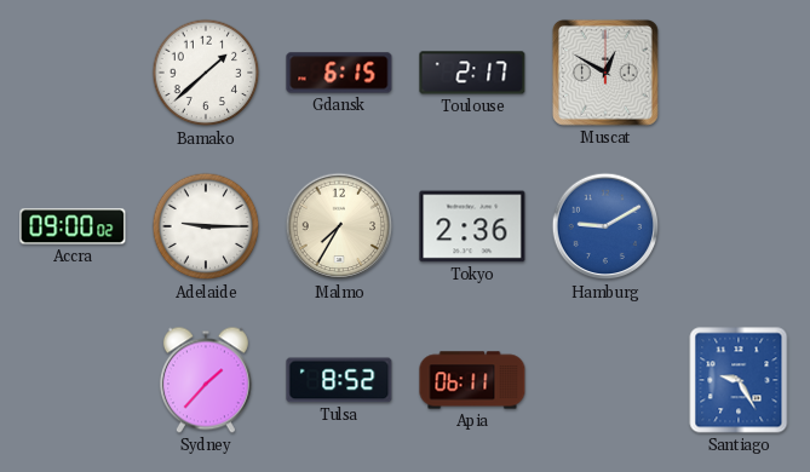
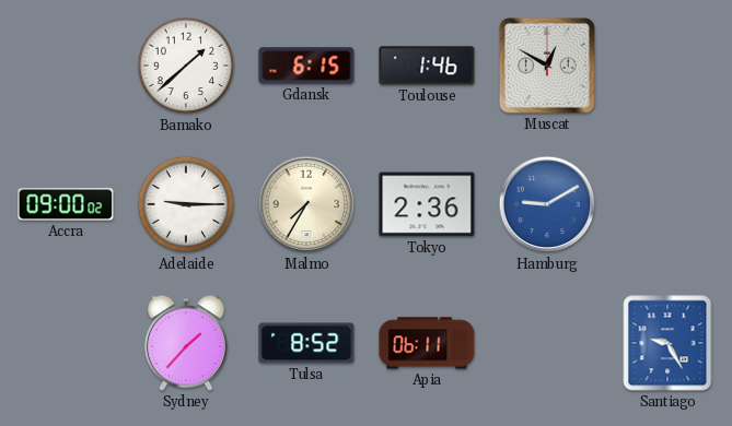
Toulouse: 2:17 -> 1:46
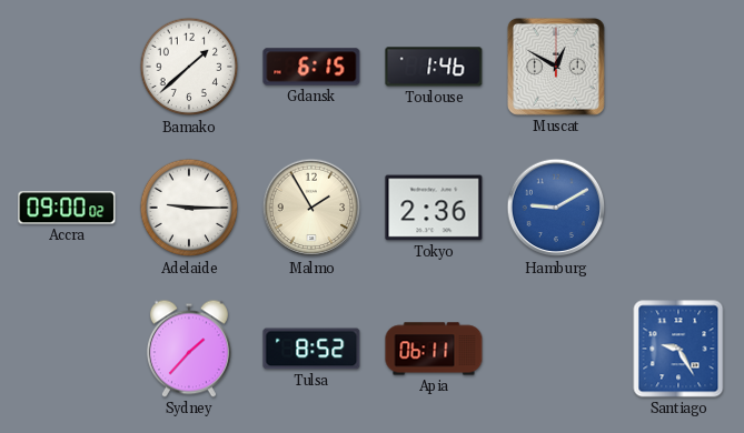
Malmo: 7:35 -> 1:55
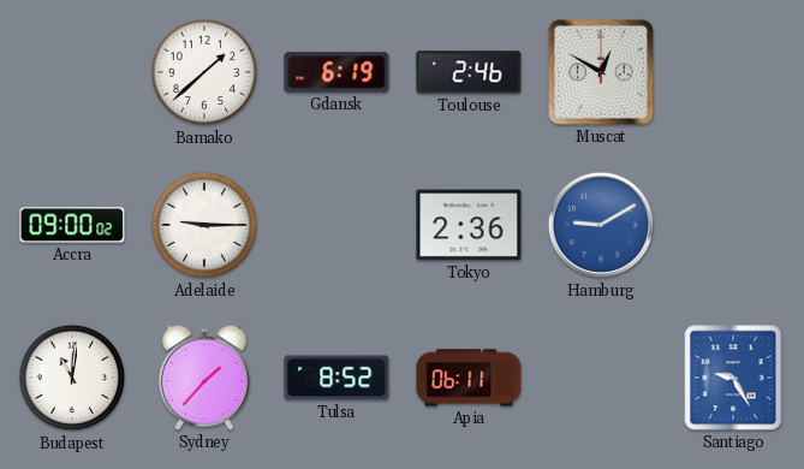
Gdansk: 6:15 -> 6:19
Toulouse: 1:46 -> 2:46
Malmo: 1:55 -> none
Budapest: none -> 11:01
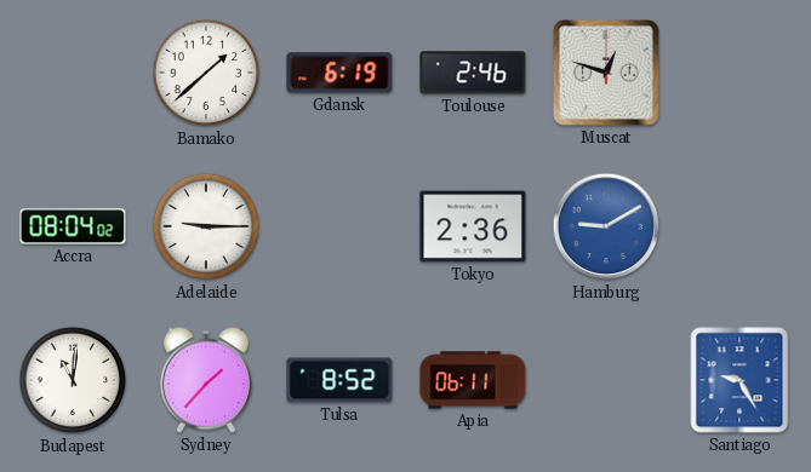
Muscat: 12:50 -> 12:48
Accra: 09:00 -> 08:04
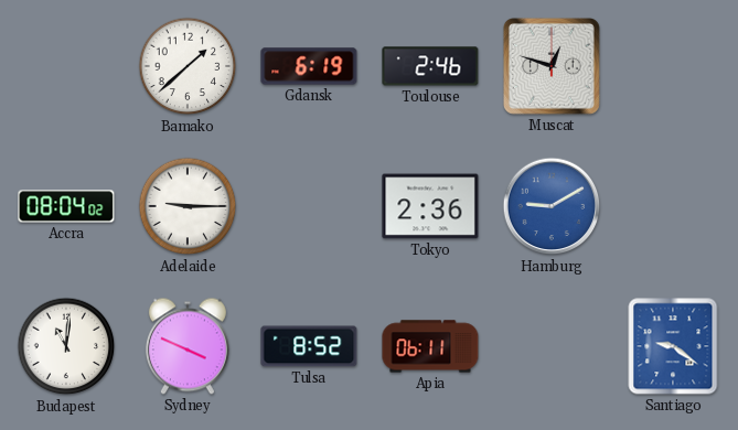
Sydney: 1:37 -> 3:49
Santiago: 9:25 -> 9:21
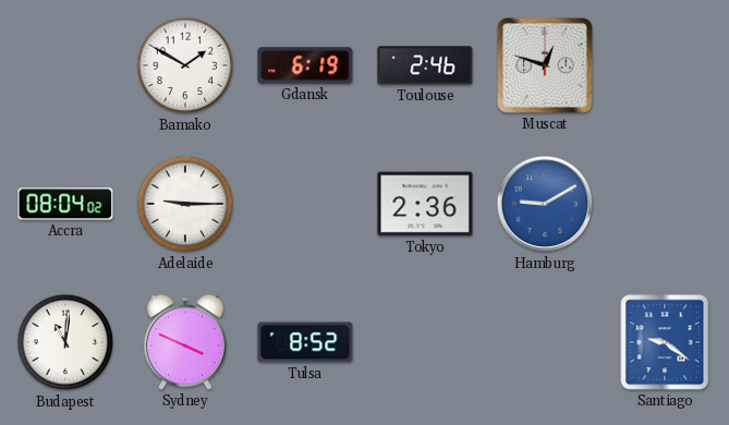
Bamako: 1:38 -> 1:50
Apia: 06:11 -> none
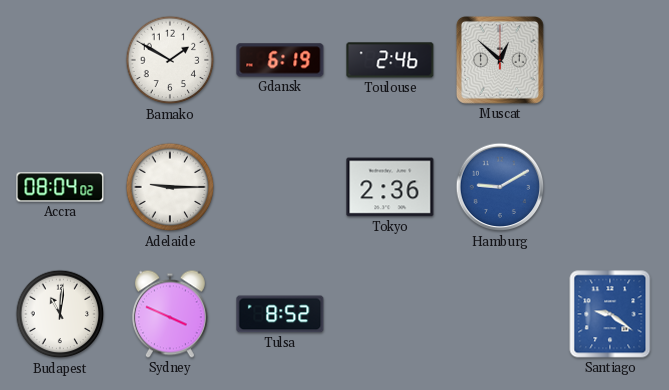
Muscat: 12:48 -> 12:52
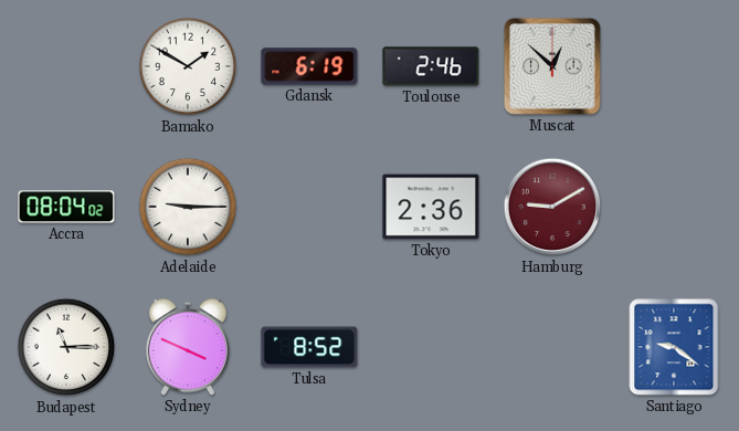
Hamburg dial: blue -> burgundy
Budapest: 11:01 -> 11:15
